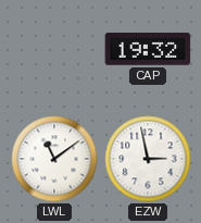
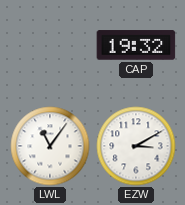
LWL: 11:09 -> 11:06
EZW: 2:58 -> 3:10
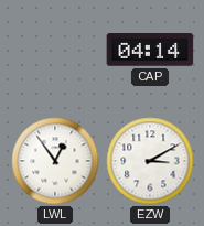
CAP: 19:32 -> 04:14
LWL: 11:06 -> 12:54
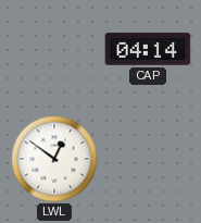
LWL: 12:54 -> 12:51
EZW: 3:10 -> none
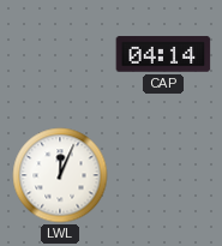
LWL: 12:51 -> 12:04
